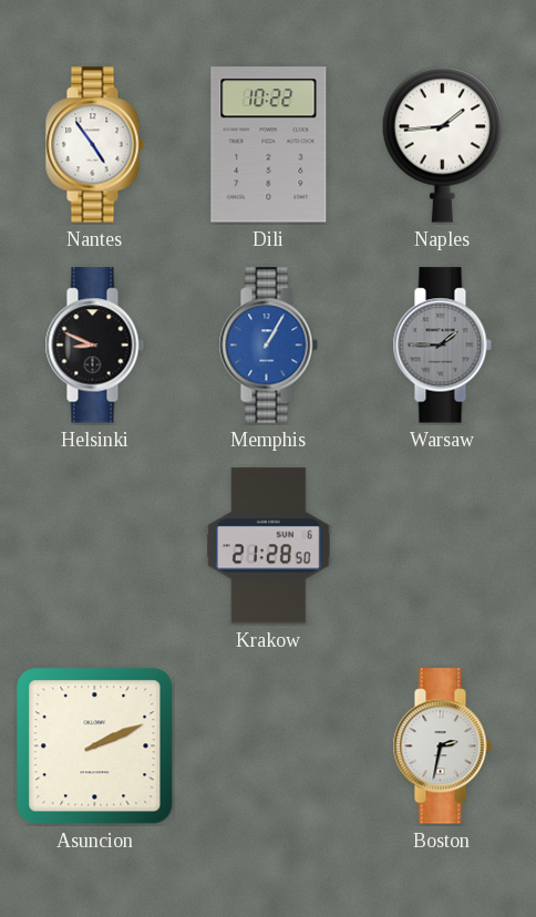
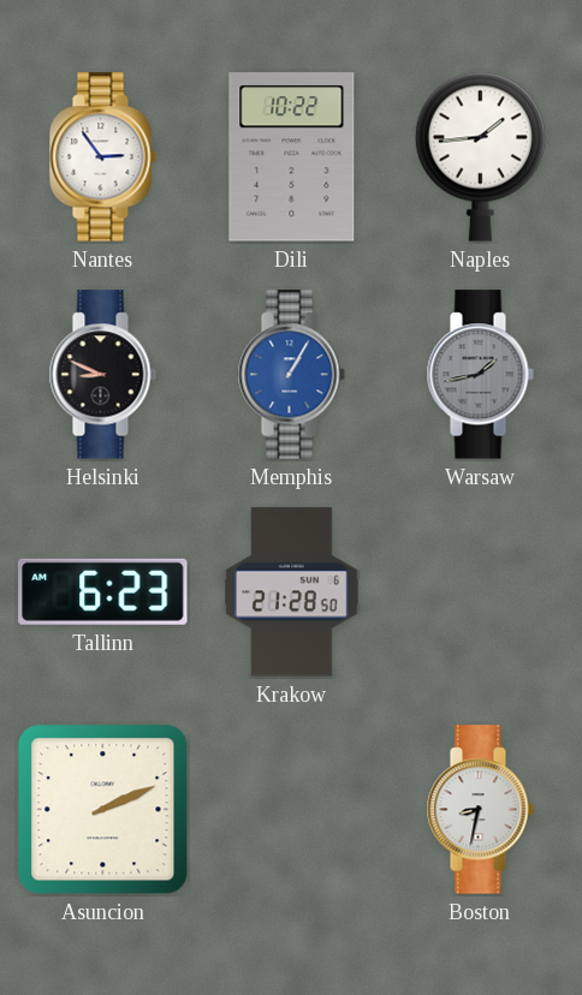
Nantes: 4:54 -> 2:54
Warsaw: 1:45 -> 1:43
Tallinn: none -> 6:23
Boston: 2:32 -> 8:32
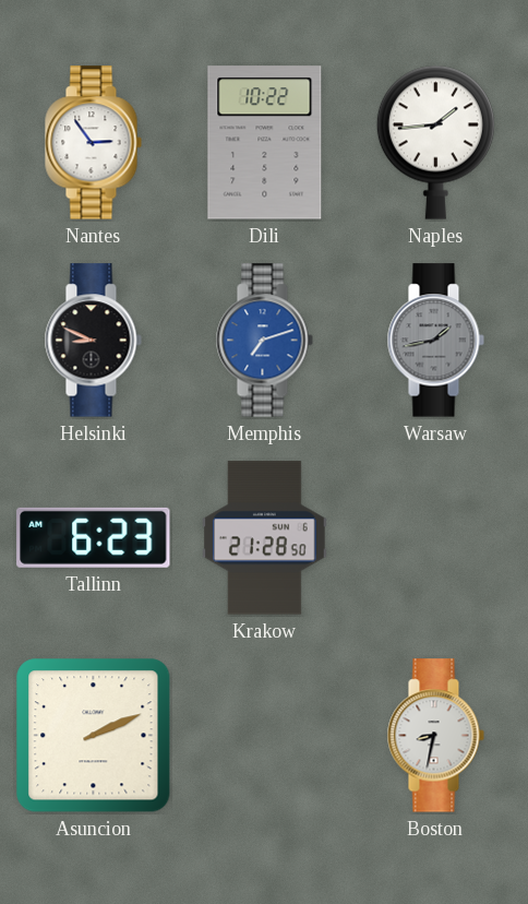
Memphis: 1:05 -> 7:12
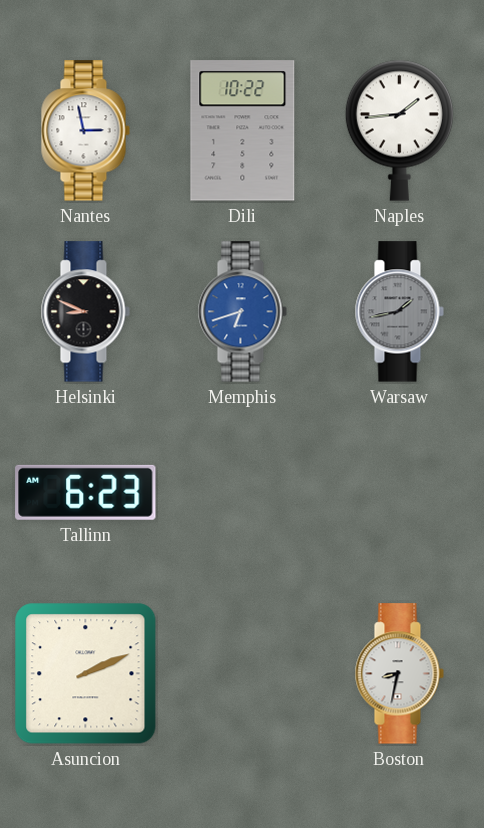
Nantes: 2:54 -> 2:58
Memphis: 7:12 -> 6:42
Krakow: 21:28 -> none
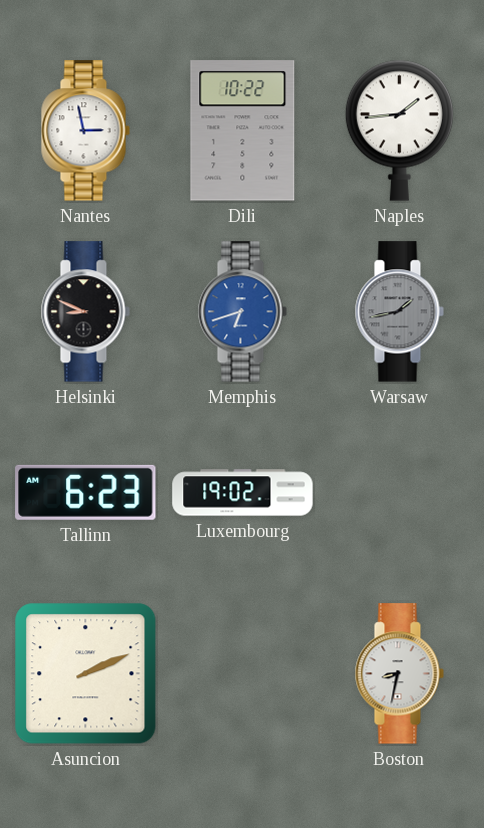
Luxembourg: none -> 19:02
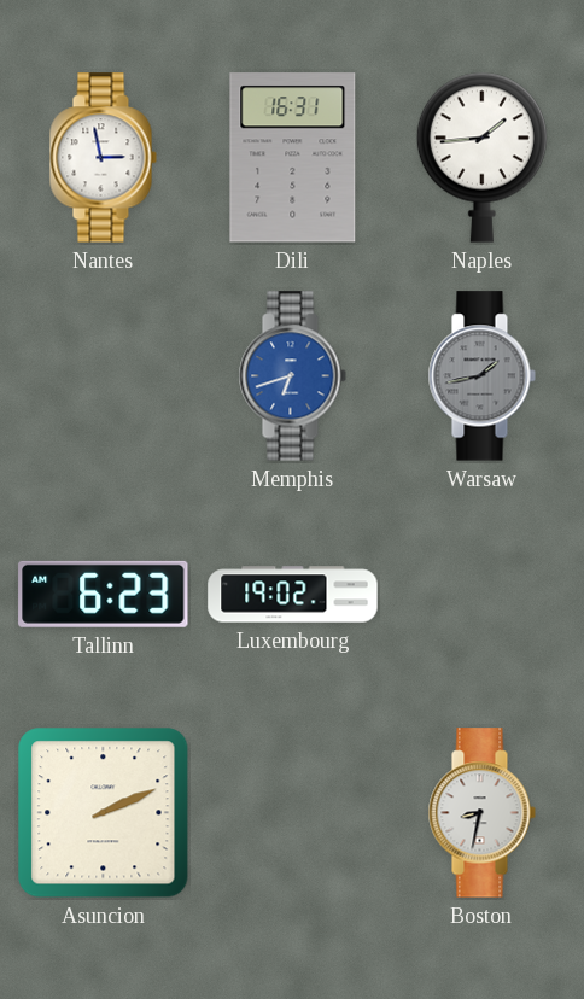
Dili: 10:22 -> 16:31
Helsinki: 8:49 -> none
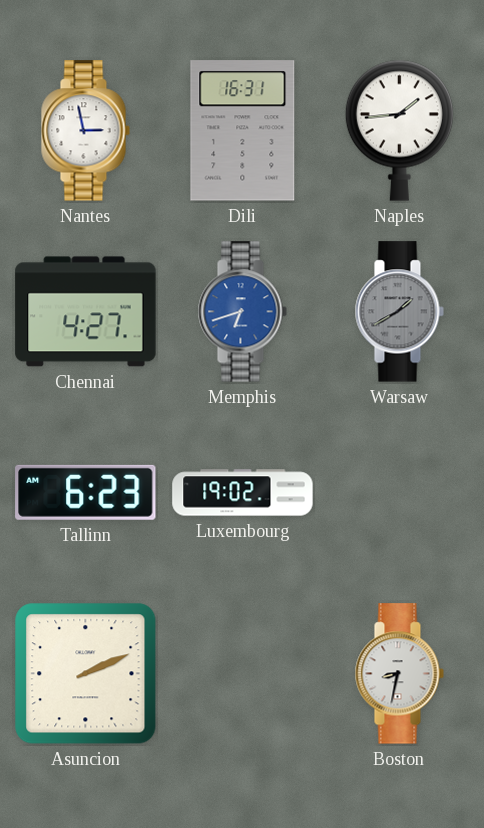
Chennai: none -> 4:27
Warsaw: 1:43 -> 1:40
